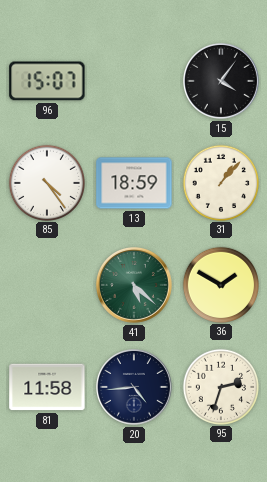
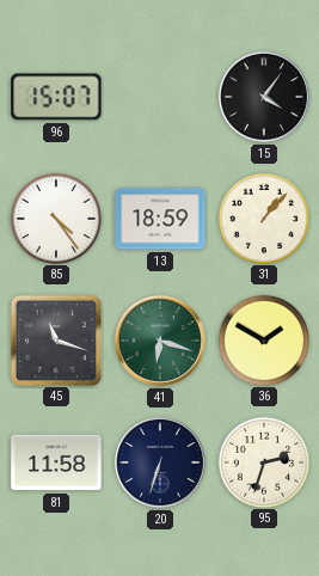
45: none -> 11:18
41: 5:22 -> 6:18
20: 4:44 -> 6:33
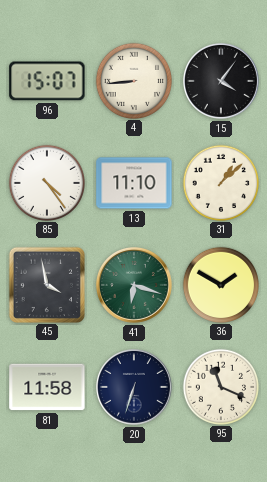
4: none -> 8:44
13: 18:59 -> 11:10
31: 1:07 -> 1:08
45: 11:18 -> 3:58
95: 2:33 -> 11:19
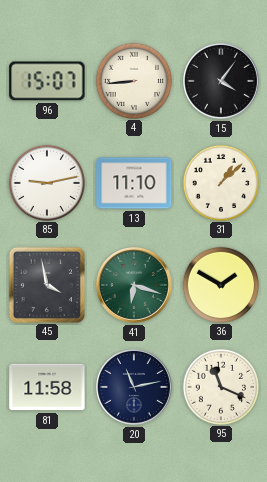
85: 4:24 -> 9:13
20: 6:33 -> 11:13
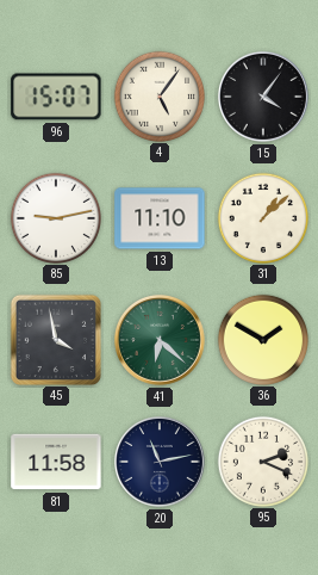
4: 8:44 -> 5:06
41: 6:18 -> 6:22
95: 11:19 -> 2:19
